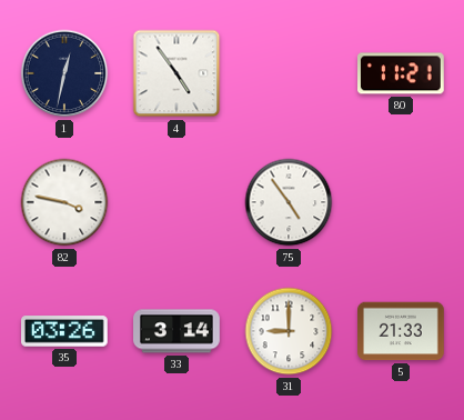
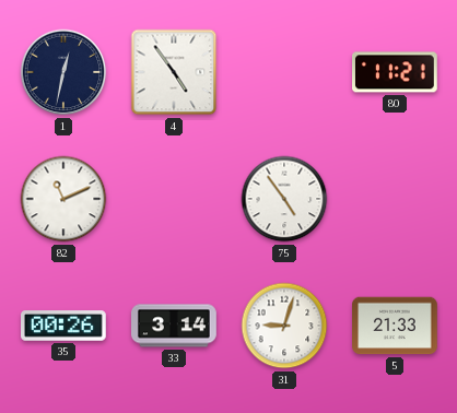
82: 3:47 -> 11:11
35: 03:26 -> 00:26
31: 9:00 -> 9:03
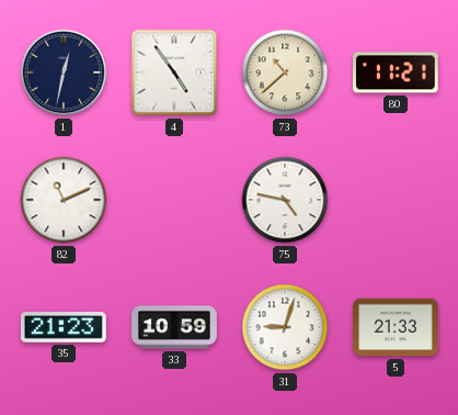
73: none -> 10:38
75: 4:54 -> 4:47
35: 00:26 -> 21:23
33: 3:14 -> 10:59
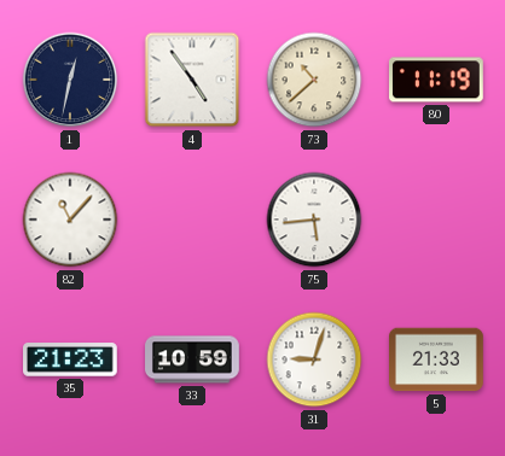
80: 11:21 -> 11:19
82: 11:11 -> 11:07
75: 4:47 -> 5:44
